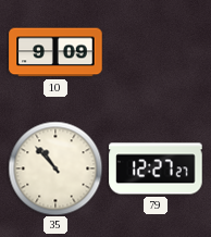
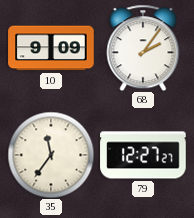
68: none -> 2:06
35: 10:53 -> 11:36
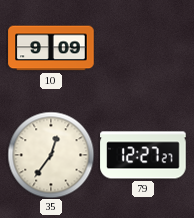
68: 2:06 -> none
35: 11:36 -> 12:36
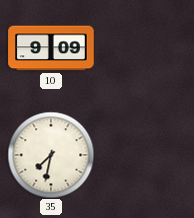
35: 12:36 -> 7:32
79: 12:27 -> none
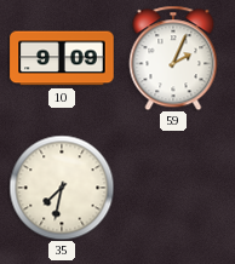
59: none -> 2:04
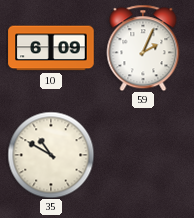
10: 9:09 -> 6:09
35: 7:32 -> 10:50
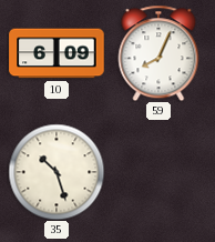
59: 2:04 -> 8:04
35: 10:50 -> 10:27
